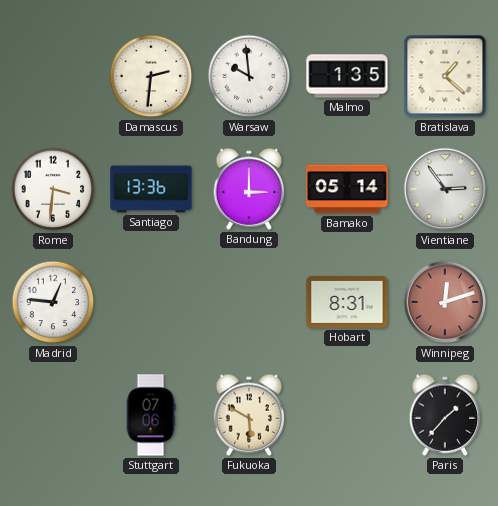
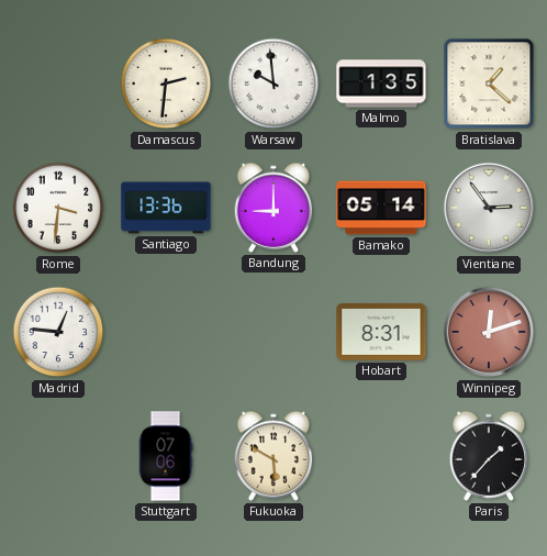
Bandung: 3:00 -> 9:00
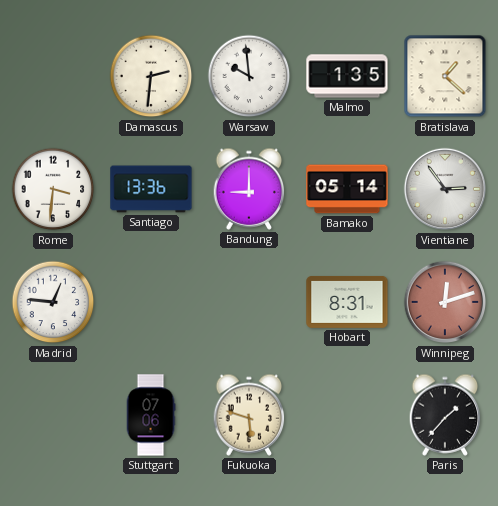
Fukuoka: 5:50 -> 5:48
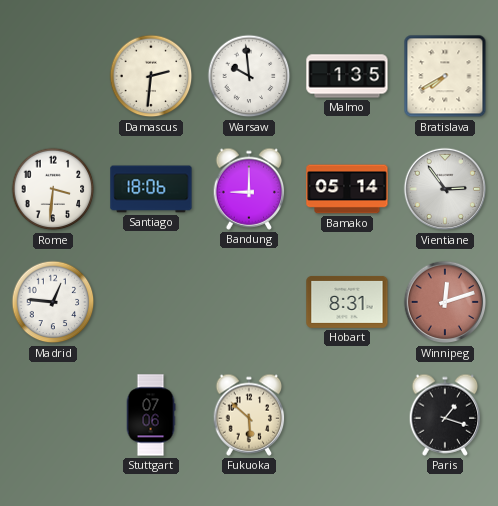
Bratislava: 1:22 -> 7:40
Santiago: 13:36 -> 18:06
Fukuoka: 5:48 -> 5:52
Paris: 1:37 -> 1:18
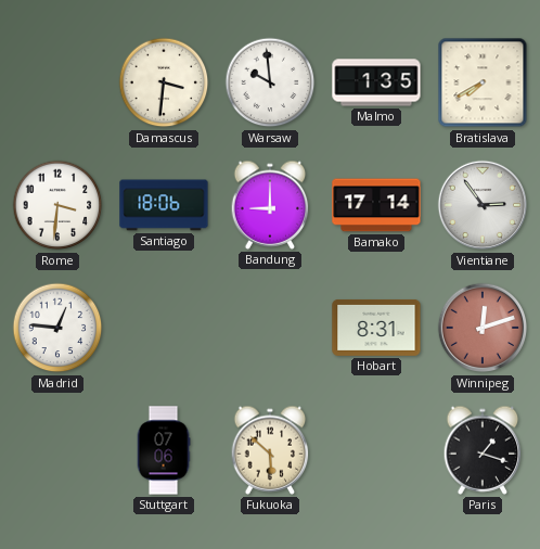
Damascus: 2:31 -> 3:31
Bamako: 05:14 -> 17:14
